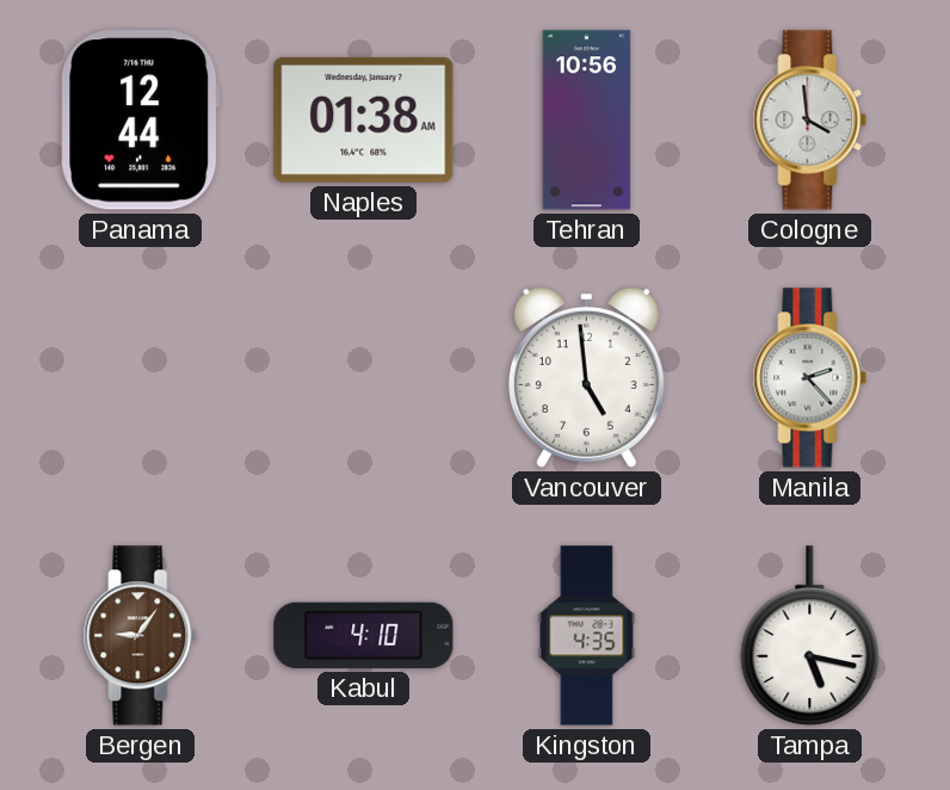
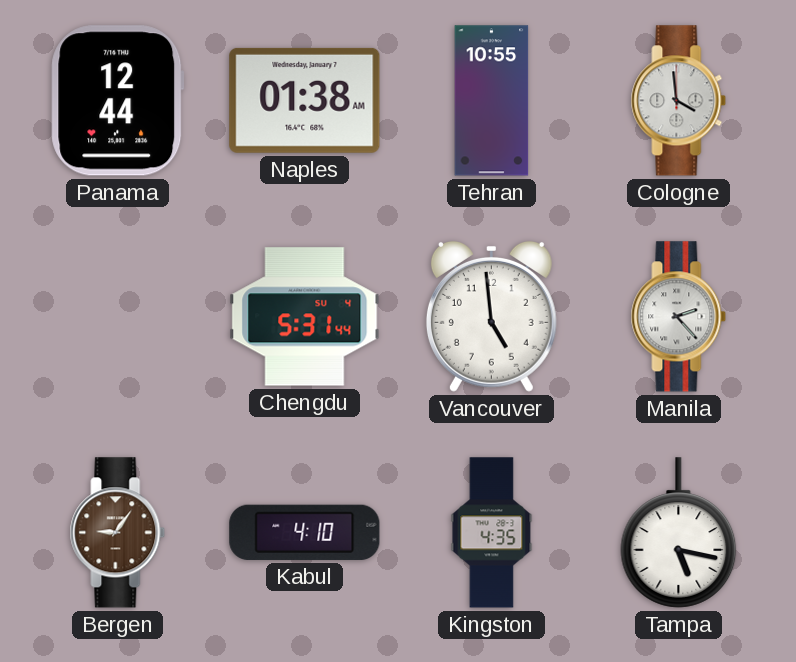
Tehran: 10:56 -> 10:55
Chengdu: none -> 5:31
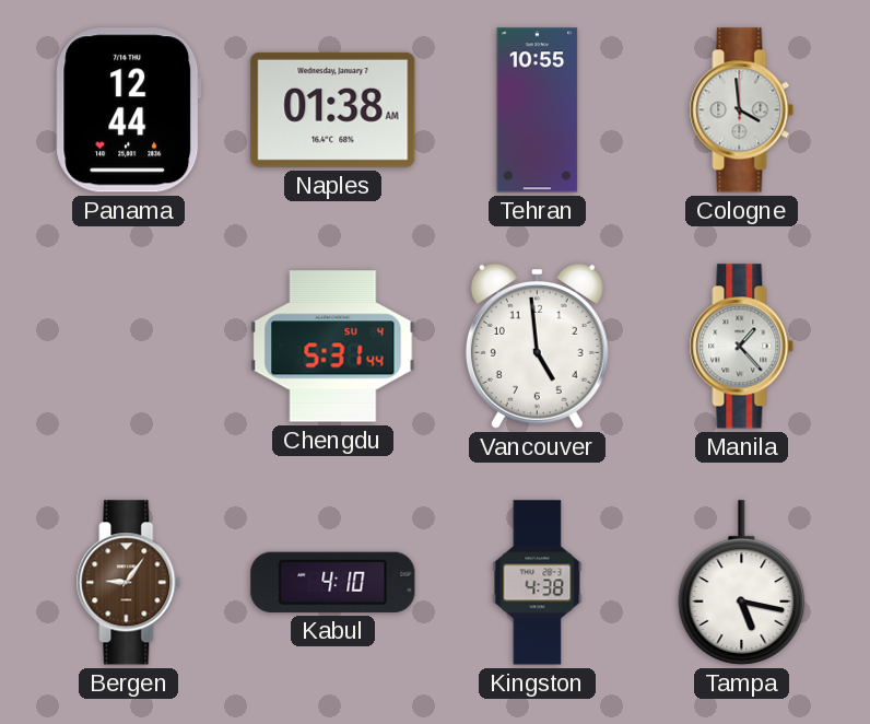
Manila: 2:23 -> 1:23
Kingston: 4:35 -> 4:38
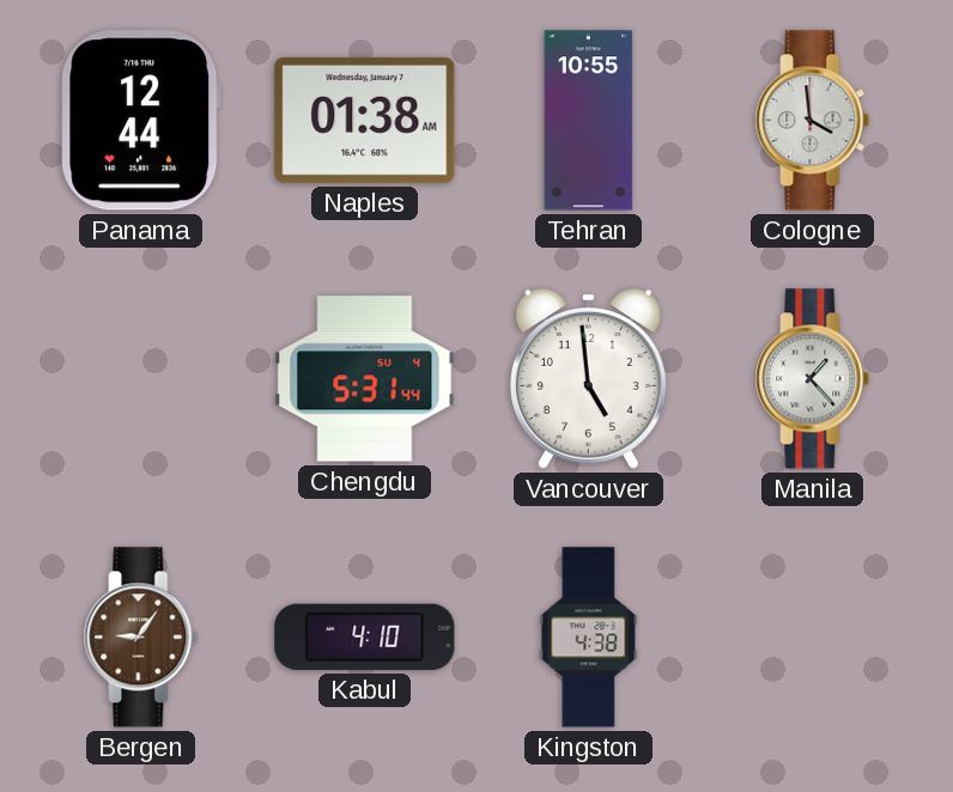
Tampa: 5:17 -> none
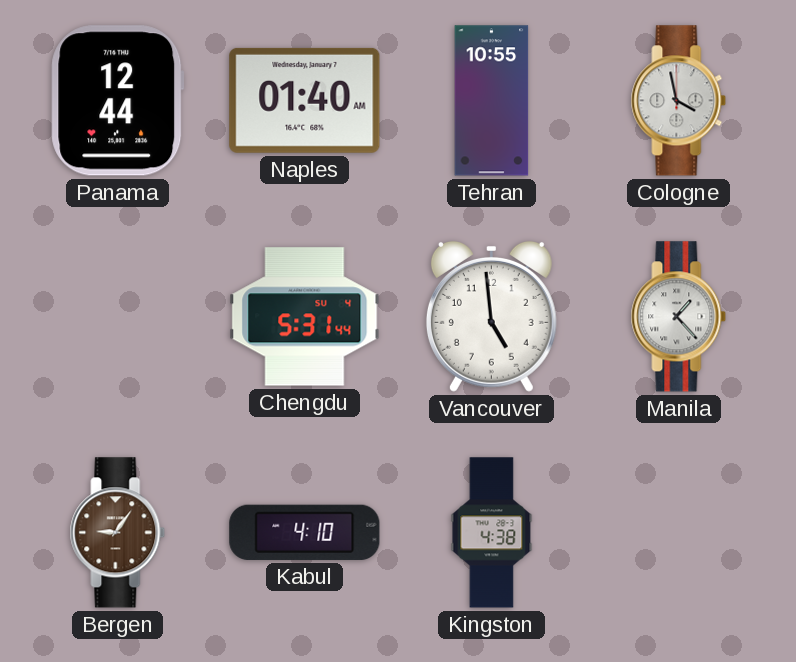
Naples: 01:38 -> 01:40
Cologne: 3:59 -> 3:58
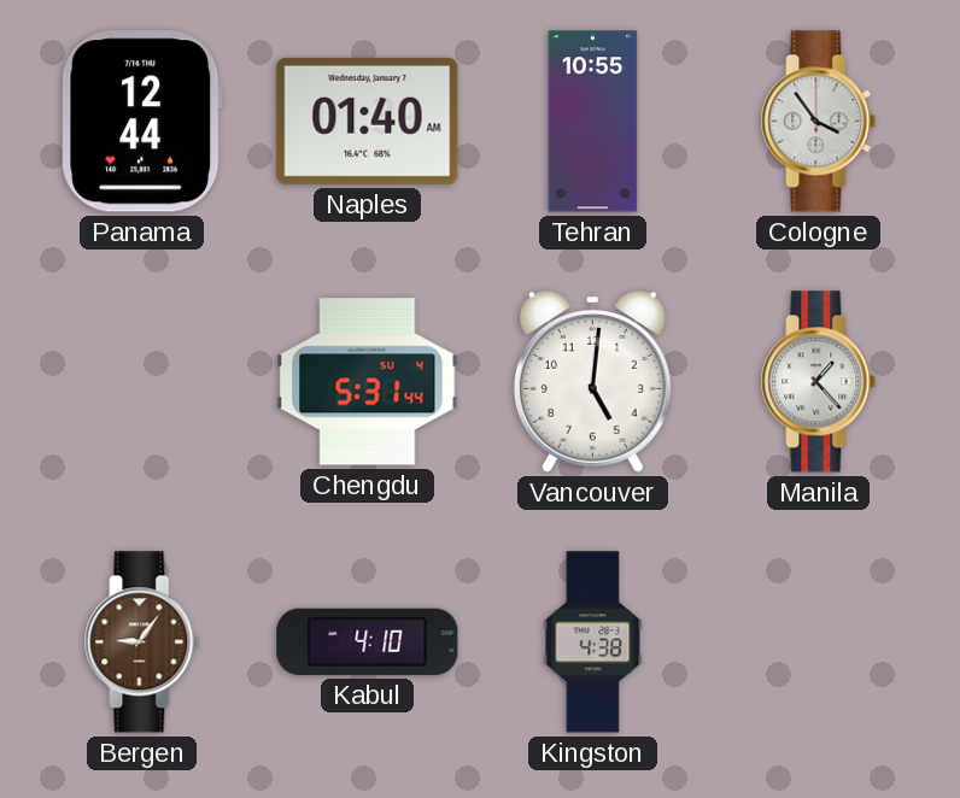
Cologne: 3:58 -> 3:54
Vancouver: 4:59 -> 5:01
